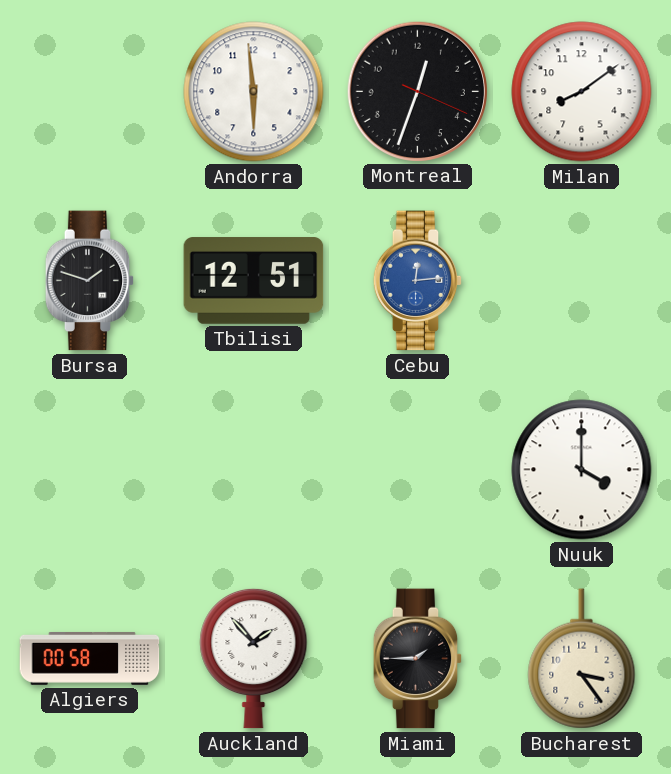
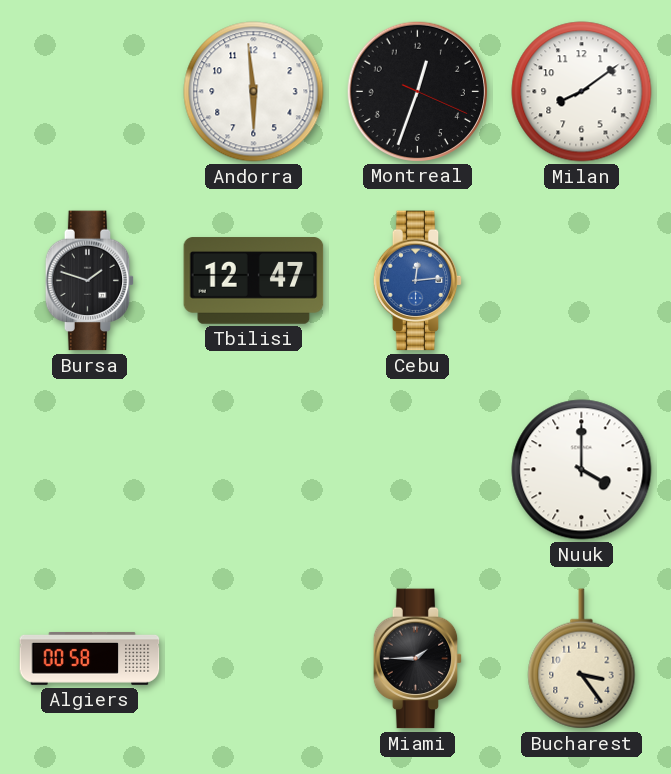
Tbilisi: 12:51 -> 12:47
Auckland: 1:53 -> none
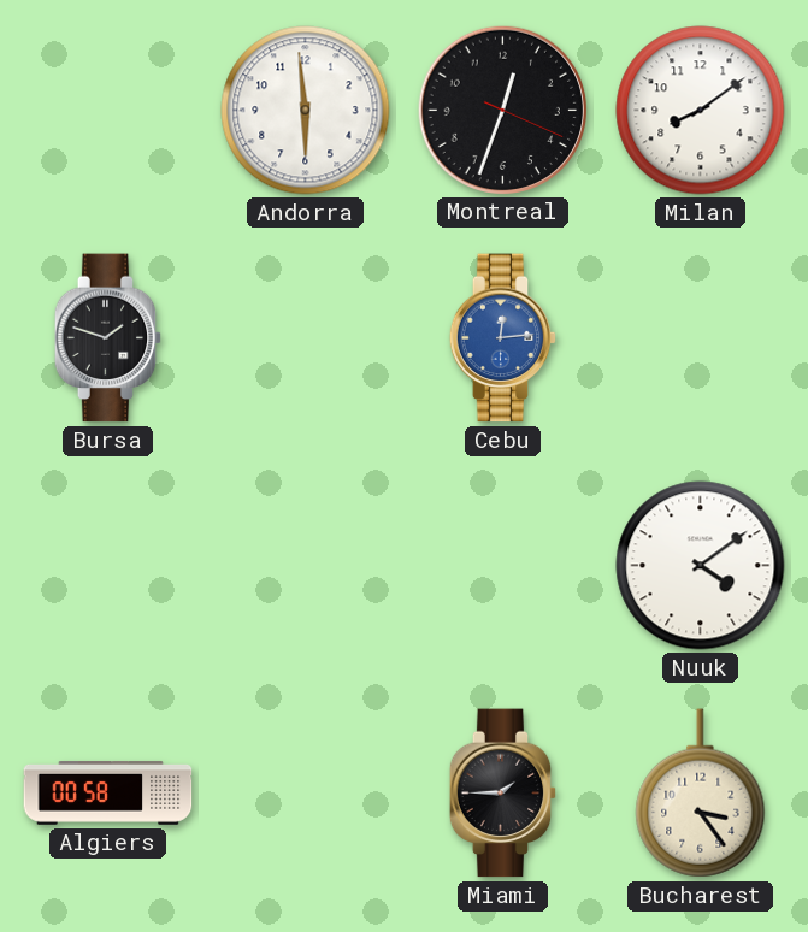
Tbilisi: 12:47 -> none
Nuuk: 4:00 -> 4:09
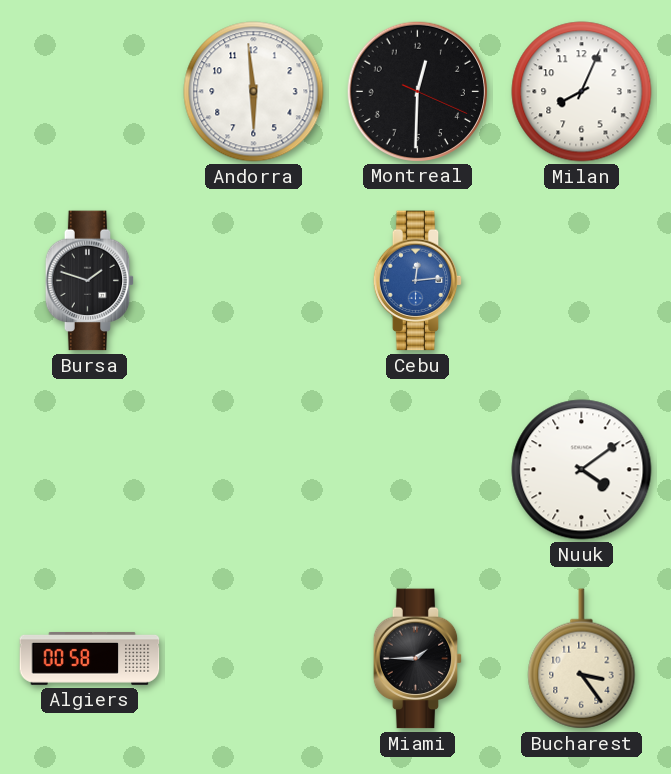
Montreal: 12:33 -> 12:30
Milan: 8:09 -> 8:04
